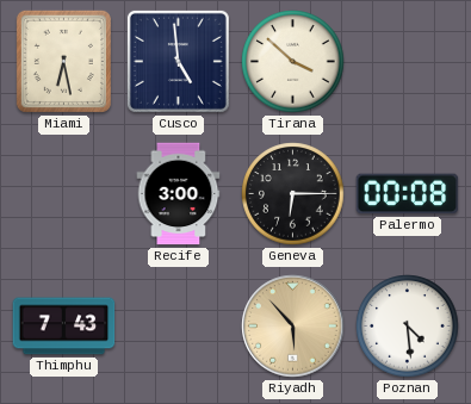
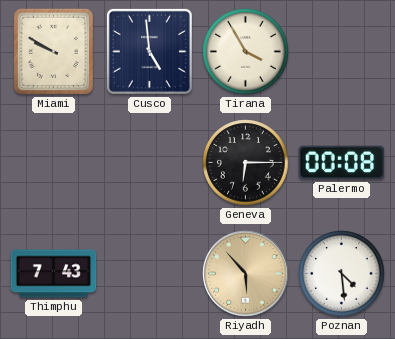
Miami: 6:28 -> 9:50
Tirana: 3:52 -> 3:55
Recife: 3:00 -> none
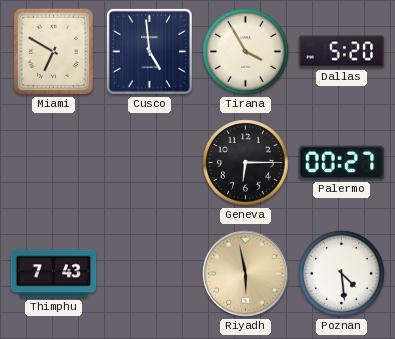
Miami: 9:50 -> 6:50
Dallas: none -> 5:20
Palermo: 00:08 -> 00:27
Riyadh: 5:53 -> 5:58
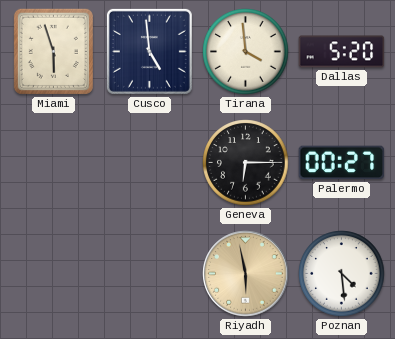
Miami: 6:50 -> 5:57
Tirana: 3:55 -> 3:59
Thimphu: 7:43 -> none
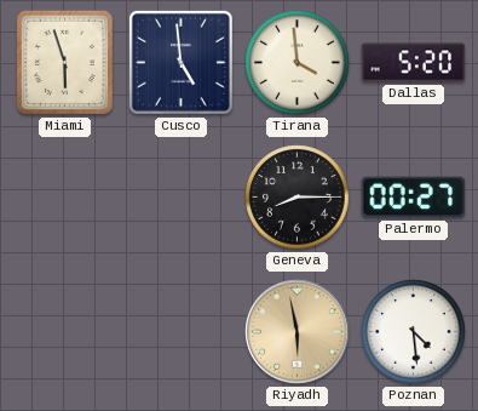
Geneva: 6:15 -> 8:15
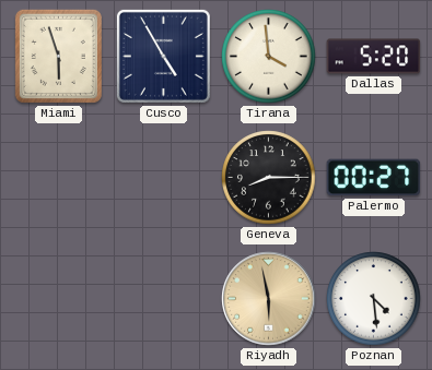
Cusco: 4:59 -> 4:55
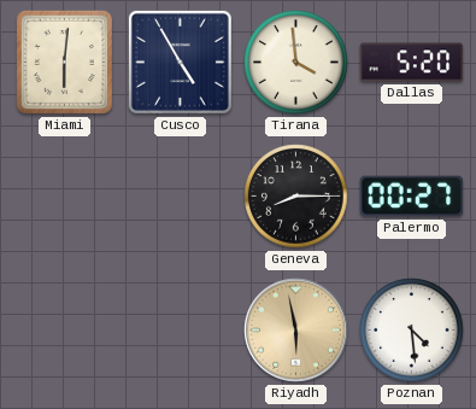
Miami: 5:57 -> 6:01
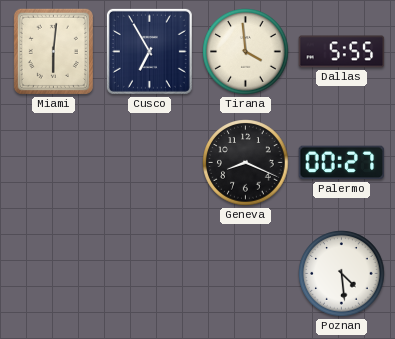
Cusco: 4:55 -> 6:55
Dallas: 5:20 -> 5:55
Geneva: 8:15 -> 8:19
Riyadh: 5:58 -> none
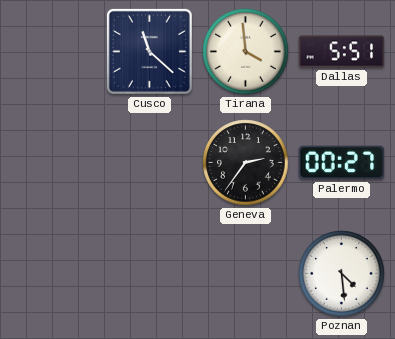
Miami: 6:01 -> none
Cusco: 6:55 -> 11:22
Dallas: 5:55 -> 5:51
Geneva: 8:19 -> 2:36
